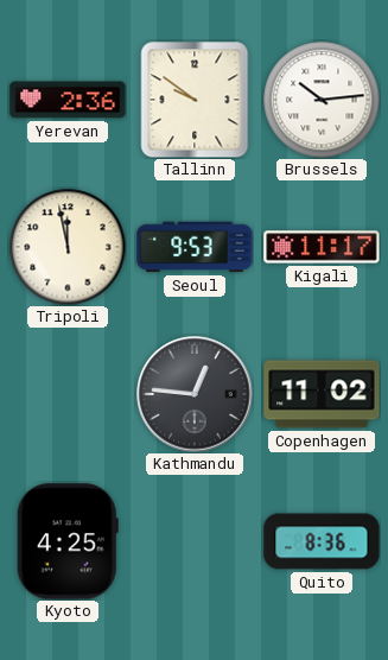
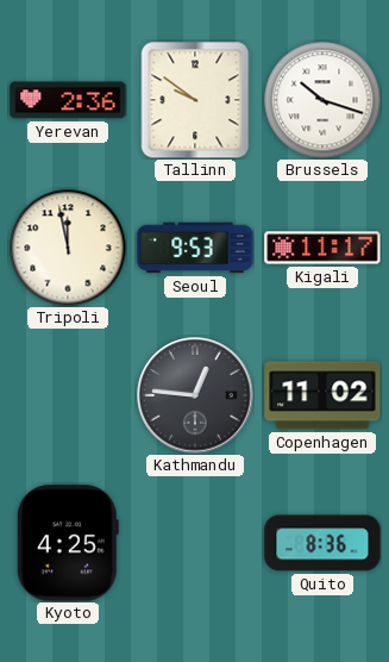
Brussels: 10:14 -> 10:18
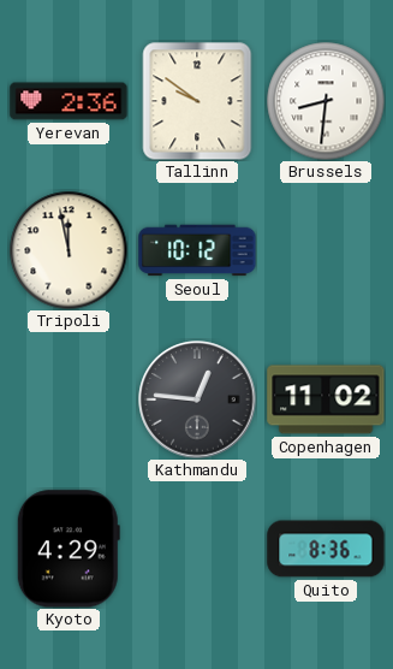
Brussels: 10:18 -> 8:31
Seoul: 9:53 -> 10:12
Kigali: 11:17 -> none
Kyoto: 4:25 -> 4:29
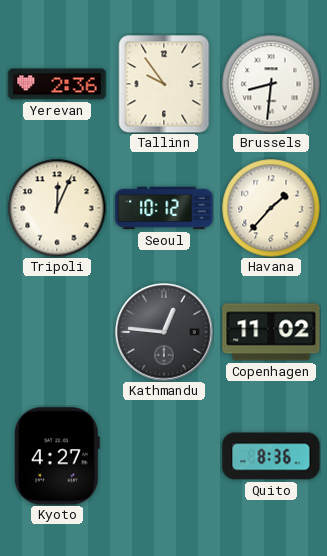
Tallinn: 9:51 -> 9:54
Tripoli: 11:58 -> 12:04
Havana: none -> 1:37
Kyoto: 4:29 -> 4:27
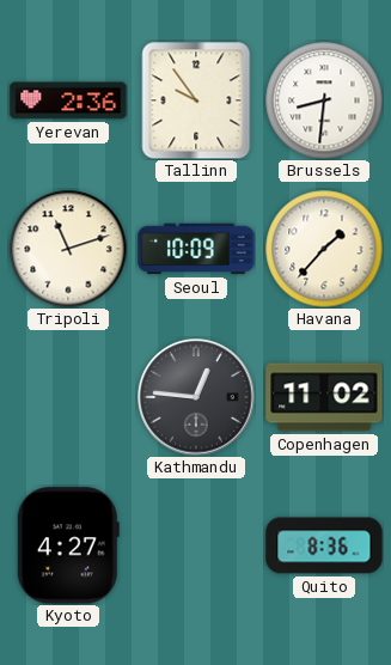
Tripoli: 12:04 -> 11:12
Seoul: 10:12 -> 10:09
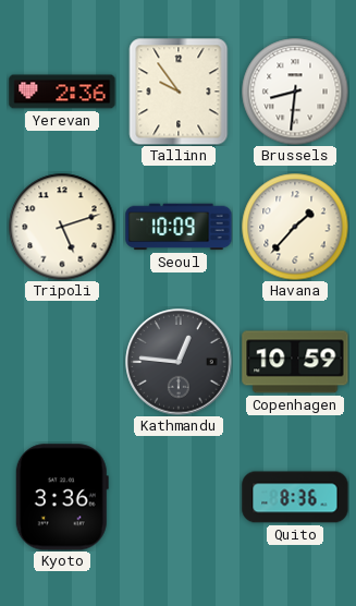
Tripoli: 11:12 -> 5:12
Copenhagen: 11:02 -> 10:59
Kyoto: 4:27 -> 3:36
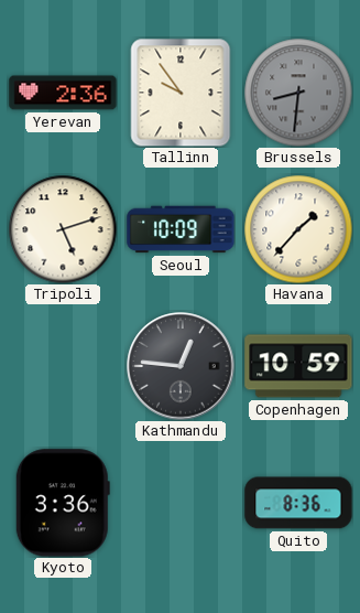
Brussels dial: white -> grey
